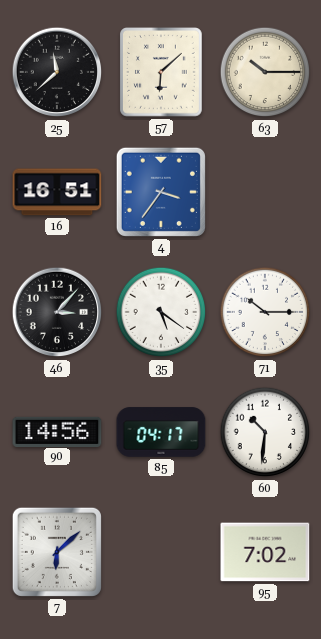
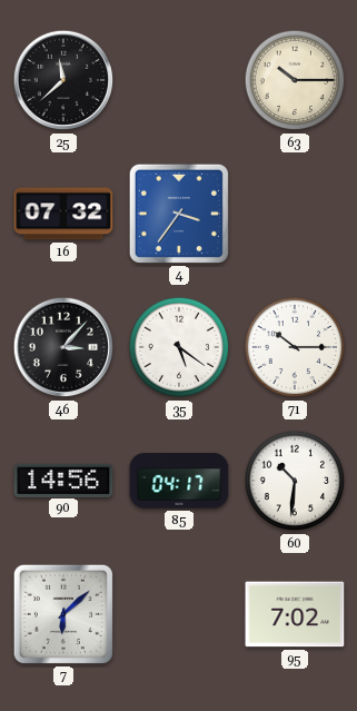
57: 6:08 -> none
16: 16:51 -> 07:32
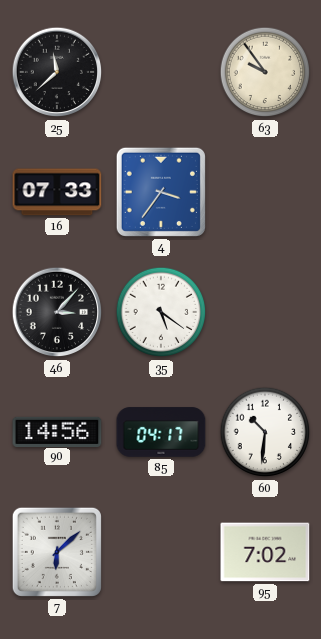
63: 10:15 -> 9:54
16: 07:32 -> 07:33
71: 10:15 -> none
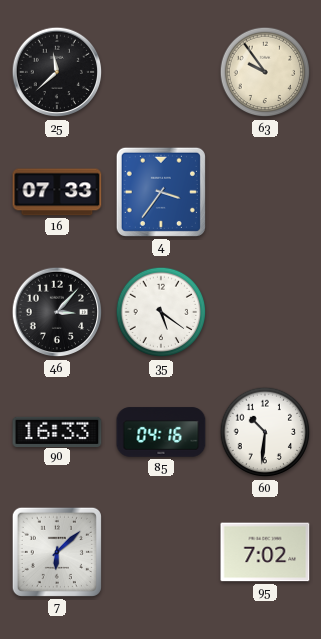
90: 14:56 -> 16:33
85: 04:17 -> 04:16
